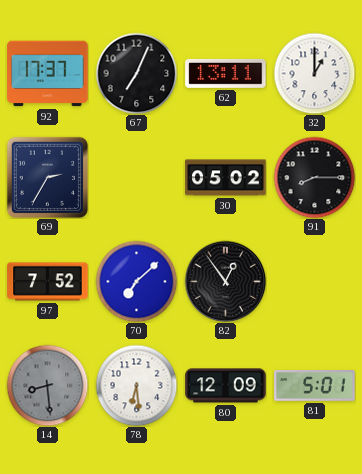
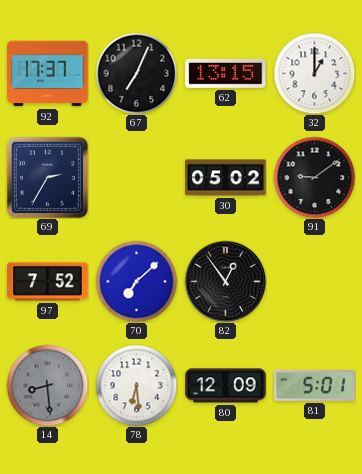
62: 13:11 -> 13:15
91: 8:15 -> 9:09
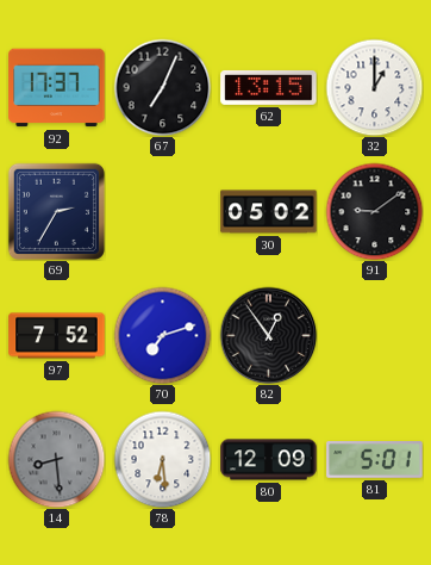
70: 7:08 -> 7:12
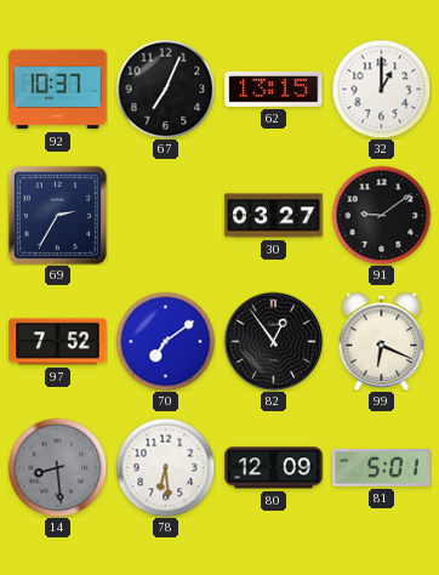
92: 17:37 -> 10:37
30: 05:02 -> 03:27
70: 7:12 -> 7:09
99: none -> 6:19
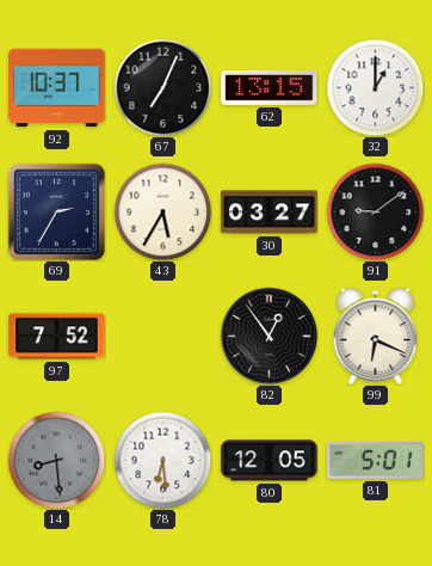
43: none -> 5:35
70: 7:09 -> none
80: 12:09 -> 12:05
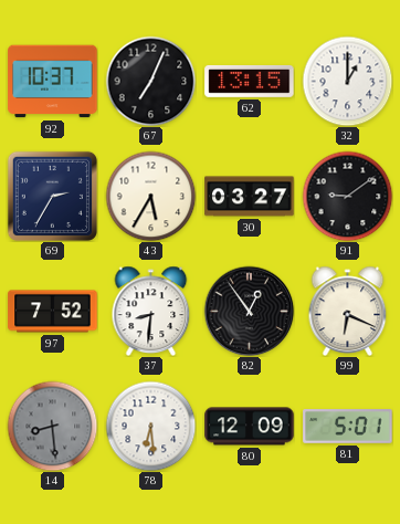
37: none -> 8:31
80: 12:05 -> 12:09
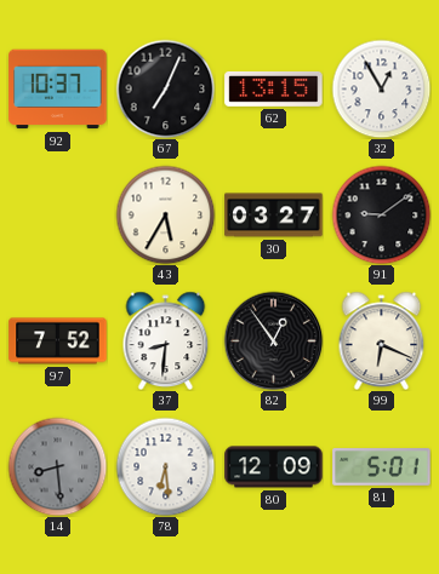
32: 1:00 -> 12:55
69: 2:35 -> none
